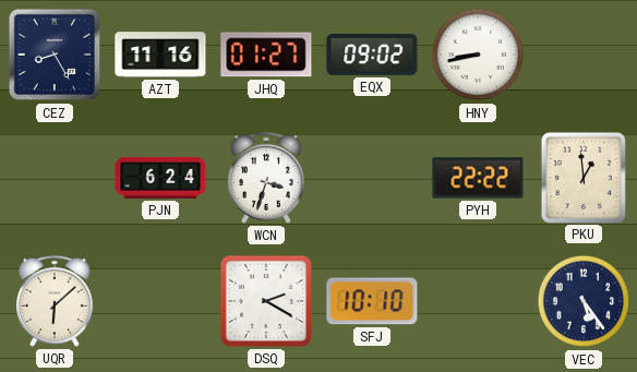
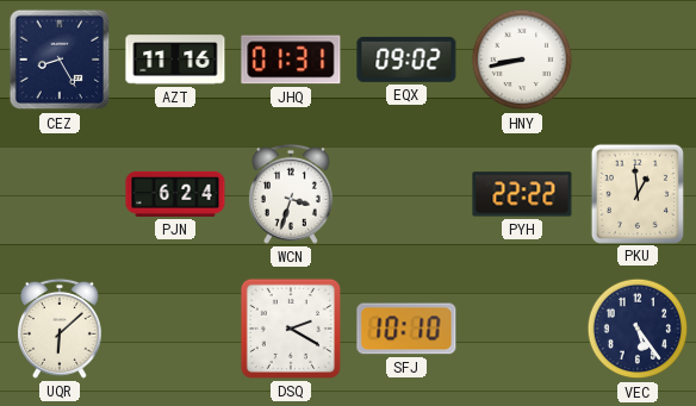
JHQ: 01:27 -> 01:31
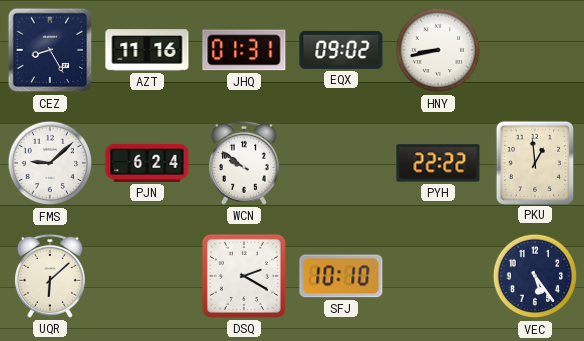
FMS: none -> 9:08
WCN: 3:33 -> 9:51
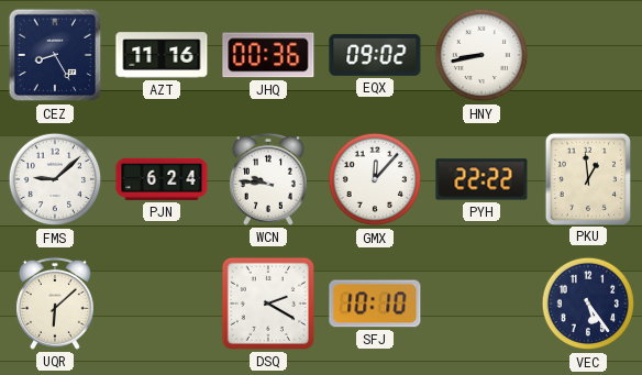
JHQ: 01:31 -> 00:36
WCN: 9:51 -> 9:46
GMX: none -> 12:07
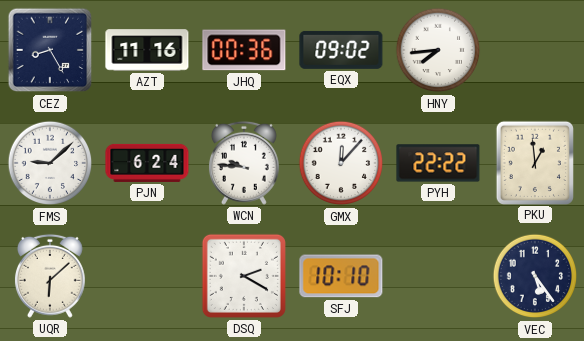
HNY: 8:43 -> 7:44
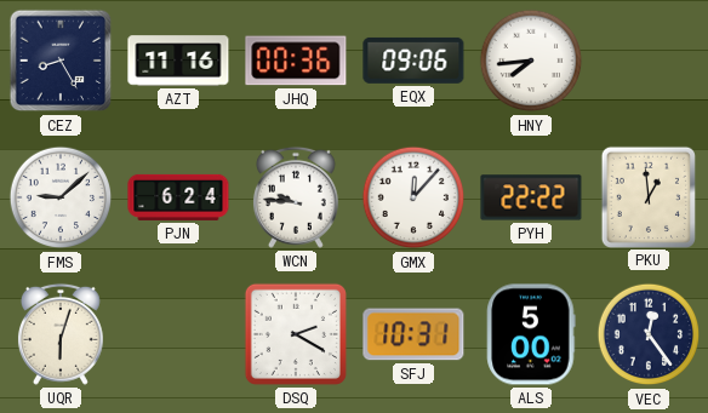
EQX: 09:02 -> 09:06
UQR: 6:08 -> 6:03
SFJ: 10:10 -> 10:31
ALS: none -> 5:00
VEC: 5:24 -> 12:24
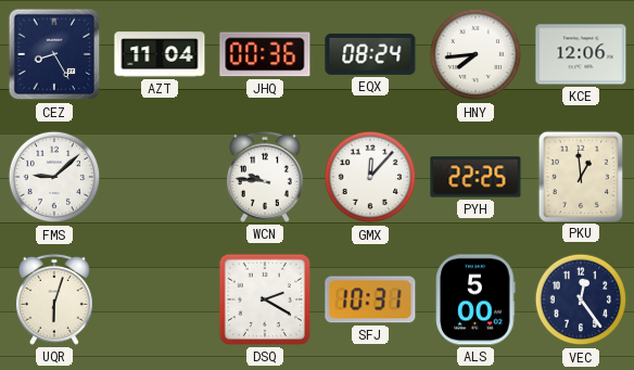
AZT: 11:16 -> 11:04
EQX: 09:06 -> 08:24
KCE: none -> 12:06
PJN: 6:24 -> none
PYH: 22:22 -> 22:25
